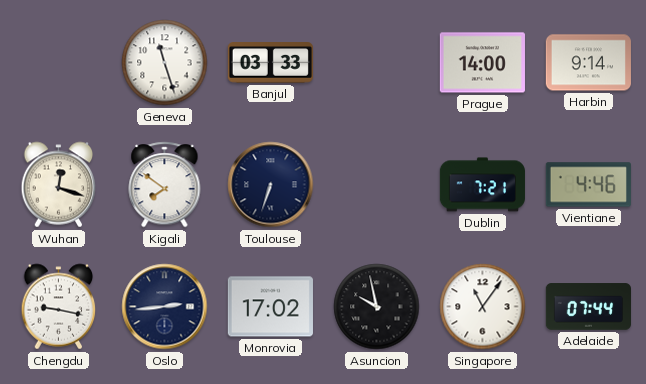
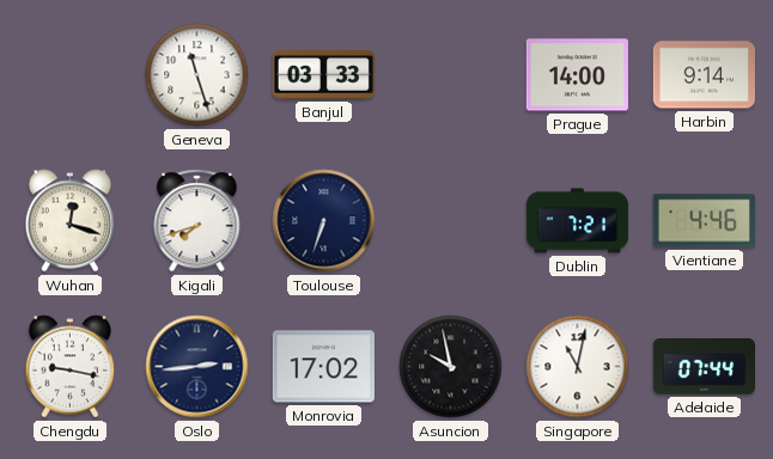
Kigali: 7:51 -> 7:42
Singapore: 11:06 -> 11:02
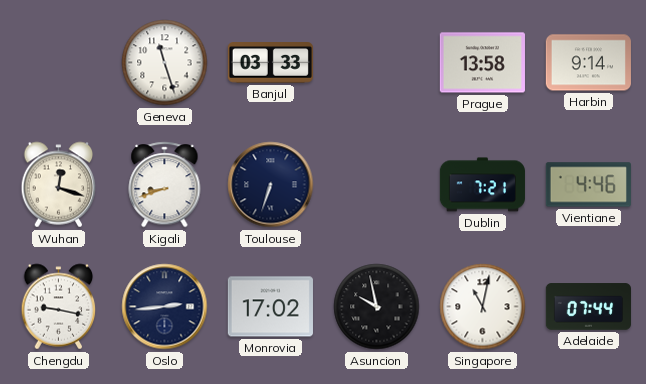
Prague: 14:00 -> 13:58
Kigali: 7:42 -> 8:42
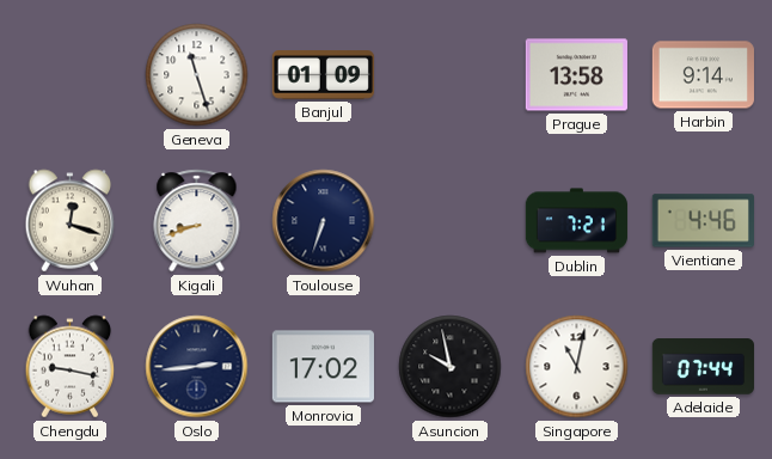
Banjul: 03:33 -> 01:09
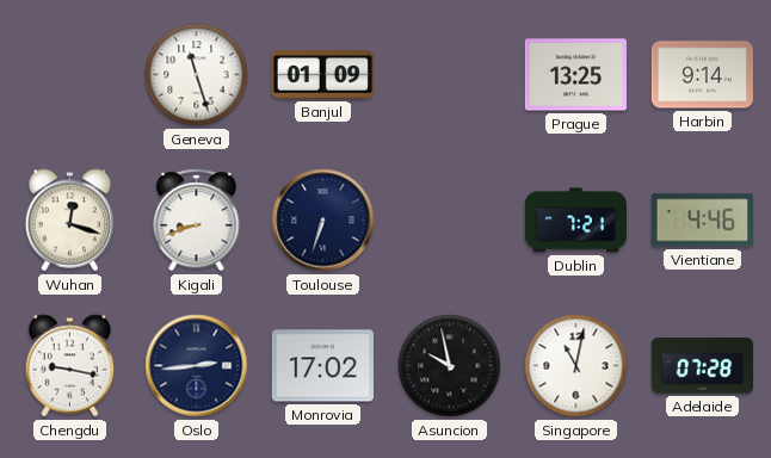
Prague: 13:58 -> 13:25
Adelaide: 07:44 -> 07:28
